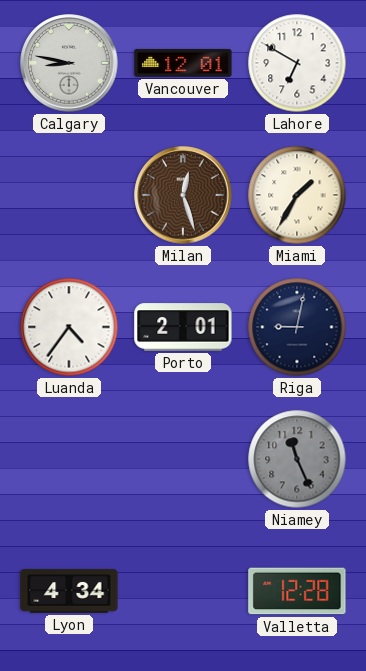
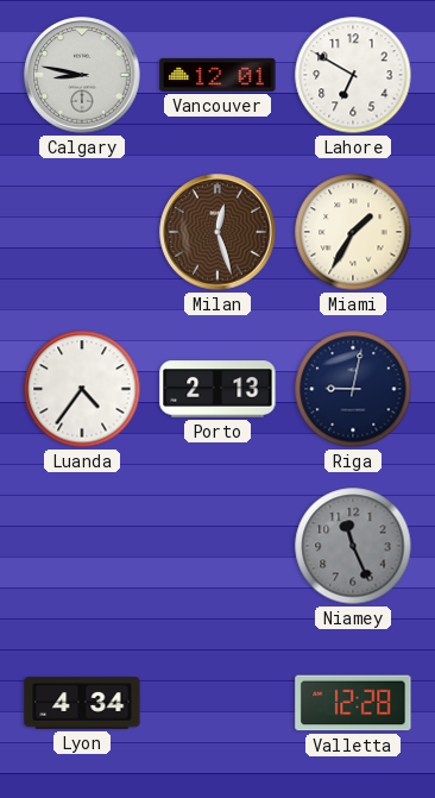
Porto: 2:01 -> 2:13
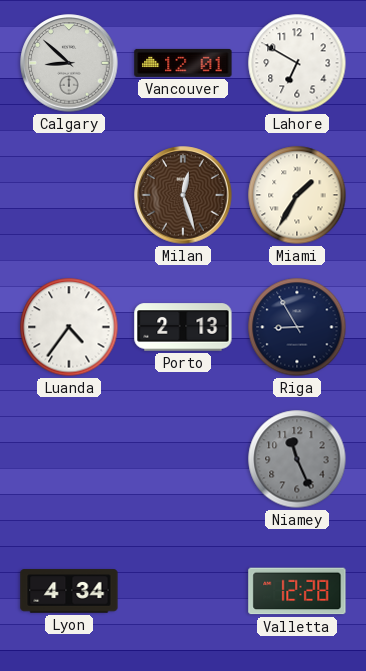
Calgary: 8:47 -> 8:52
Riga: 9:02 -> 8:55
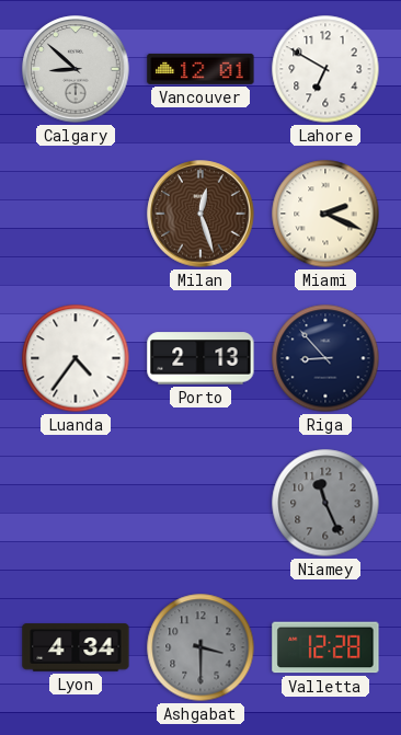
Miami: 1:35 -> 2:19
Riga: 8:55 -> 8:53
Ashgabat: none -> 3:30
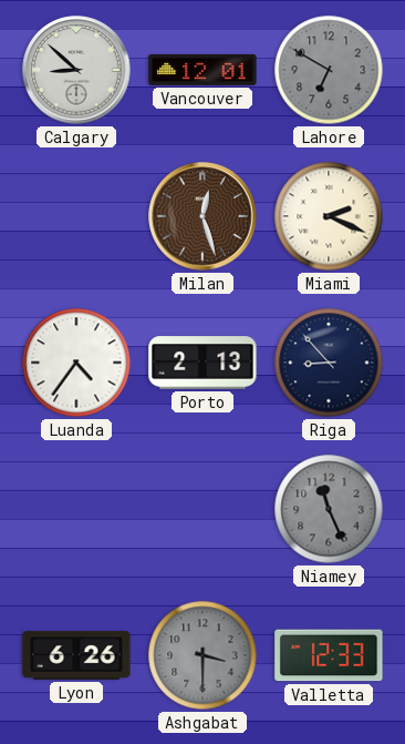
Lahore dial: white -> grey
Lyon: 4:34 -> 6:26
Valletta: 12:28 -> 12:33
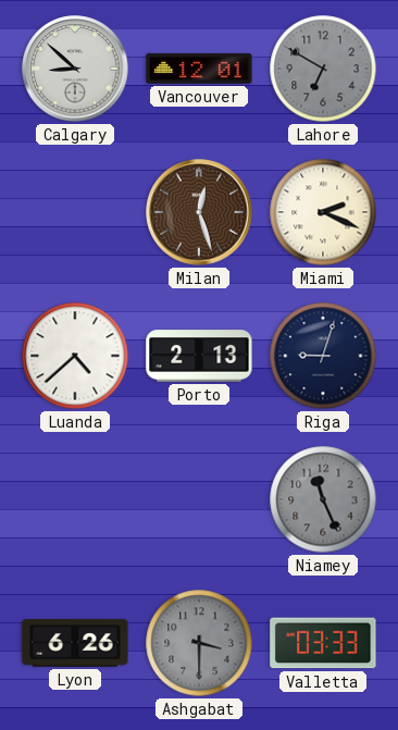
Luanda: 4:36 -> 4:38
Riga: 8:53 -> 9:03
Valletta: 12:33 -> 03:33
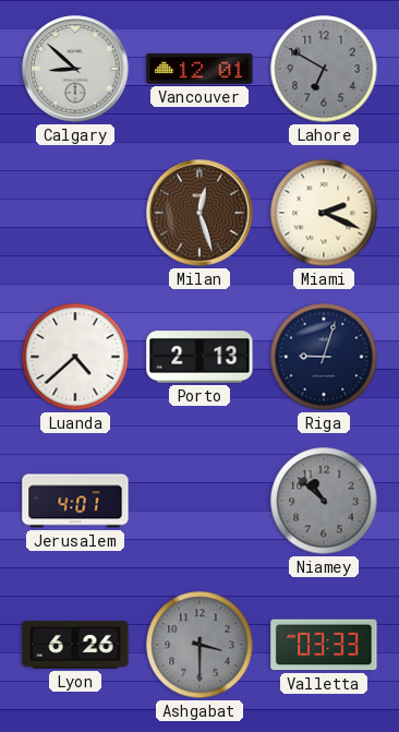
Jerusalem: none -> 4:01
Niamey: 11:26 -> 10:52
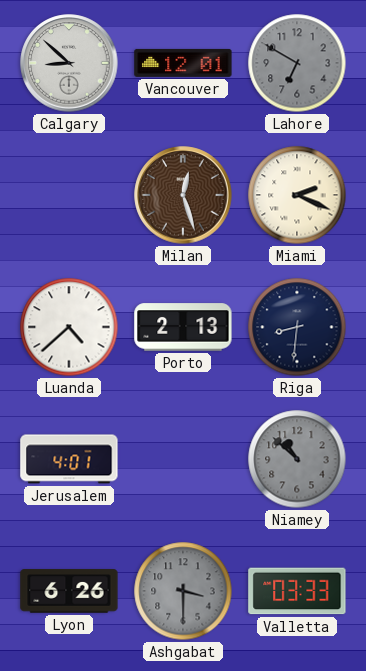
Riga: 9:03 -> 8:31
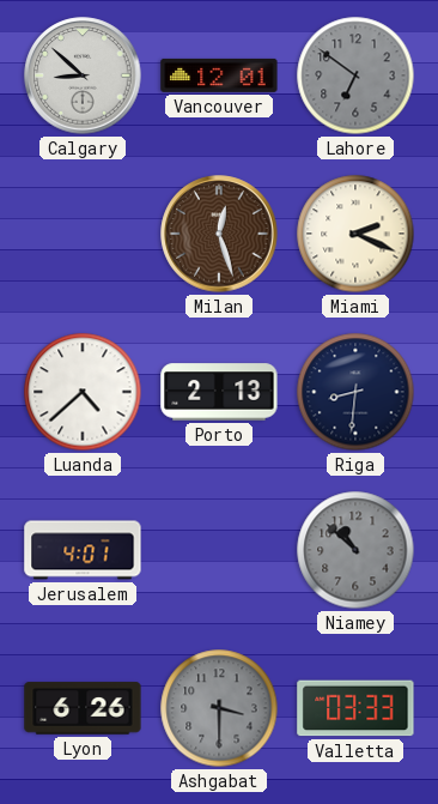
Lahore: 6:50 -> 6:51
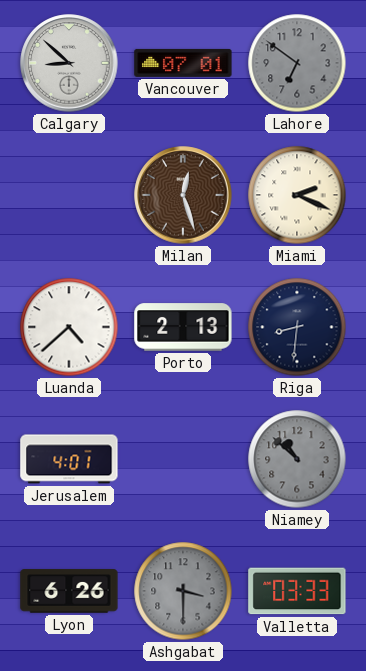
Vancouver: 12:01 -> 07:01
